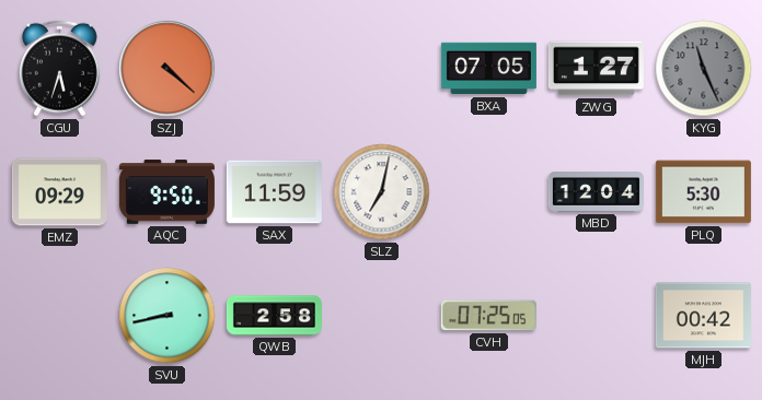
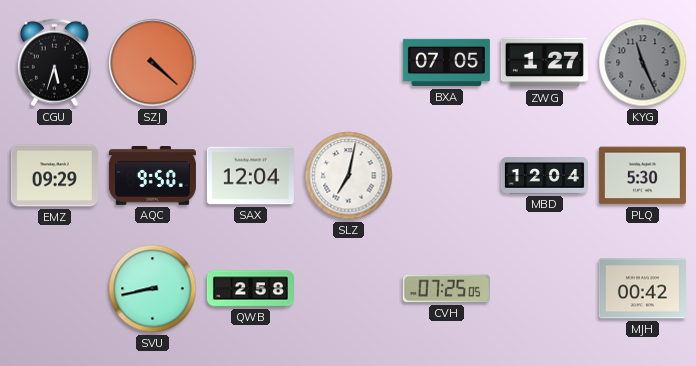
SAX: 11:59 -> 12:04
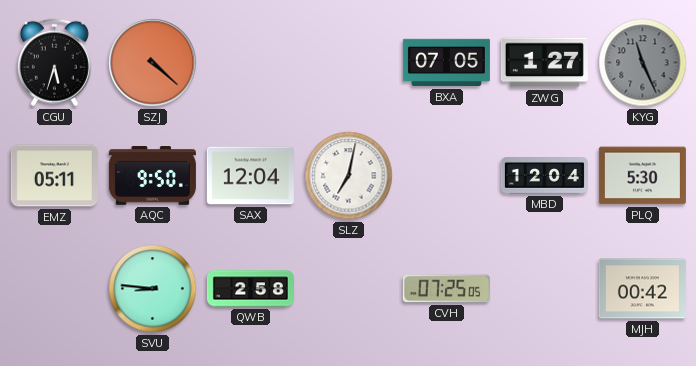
EMZ: 09:29 -> 05:11
SVU: 8:43 -> 8:46
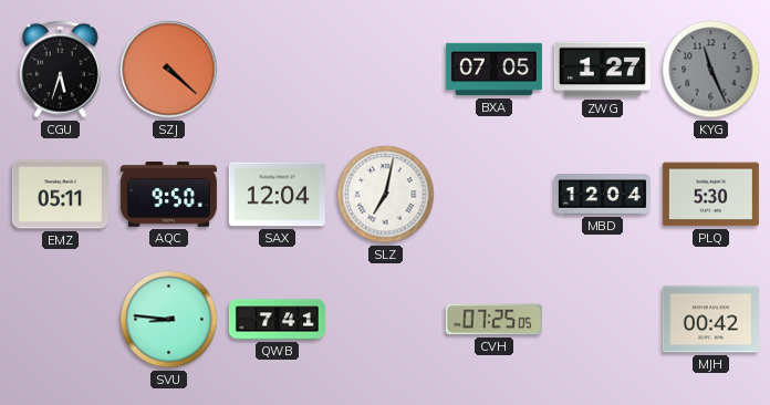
QWB: 2:58 -> 7:41
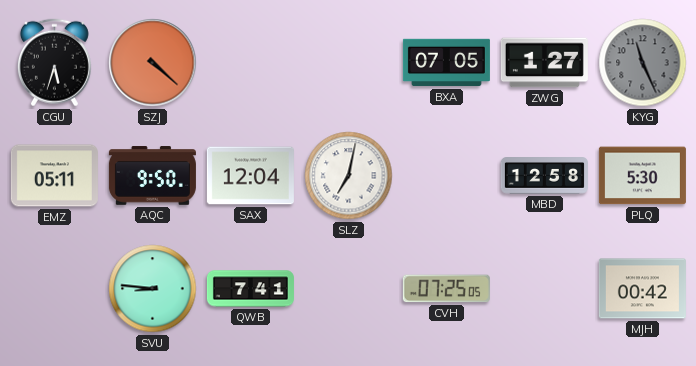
MBD: 12:04 -> 12:58
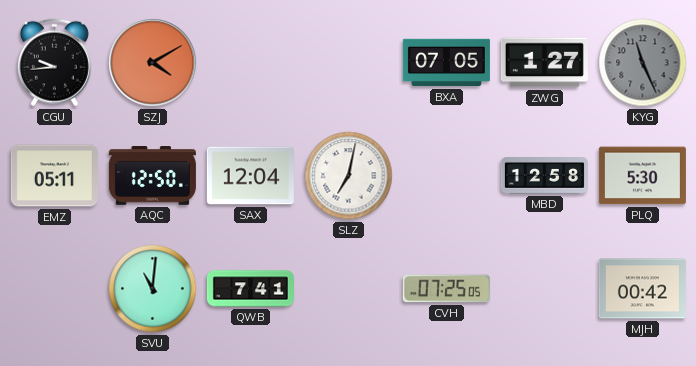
CGU: 5:33 -> 9:44
SZJ: 4:22 -> 4:10
AQC: 9:50 -> 12:50
SVU: 8:46 -> 11:01
